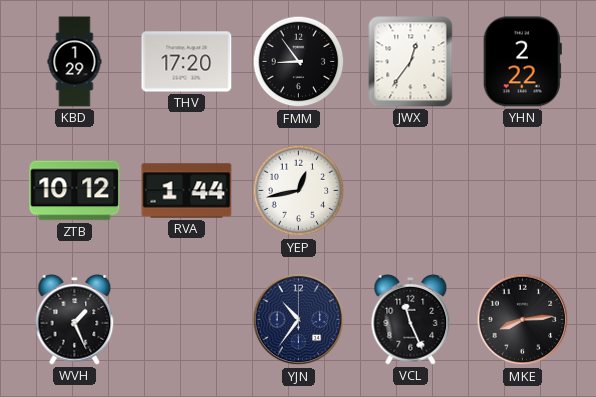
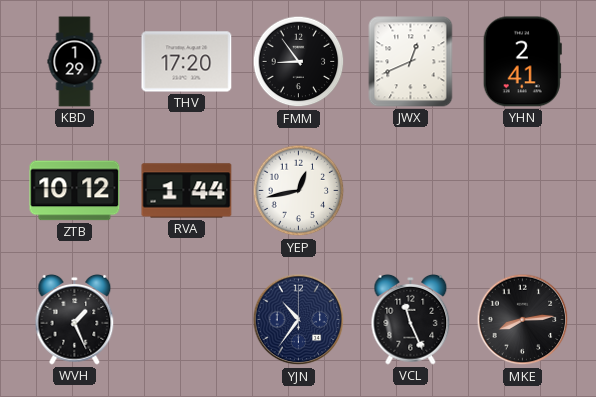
JWX: 12:36 -> 12:41
YHN: 2:22 -> 2:41
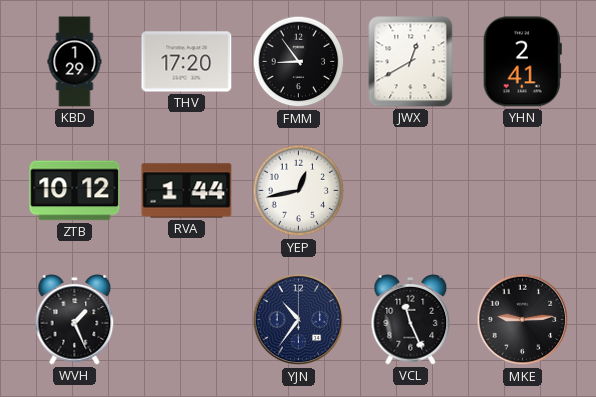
JWX: 12:41 -> 12:40
MKE: 8:14 -> 9:14
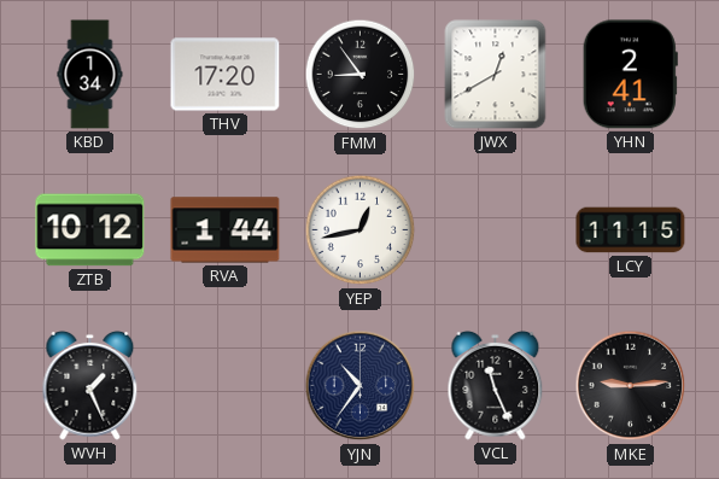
KBD: 1:29 -> 1:34
LCY: none -> 11:15
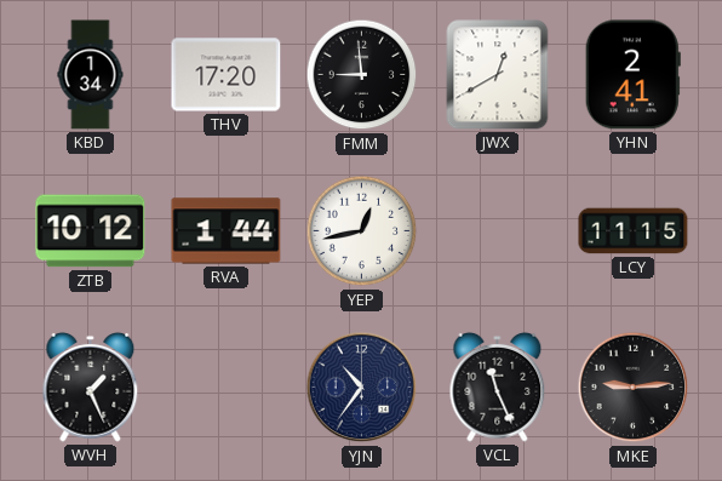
FMM: 8:54 -> 8:59
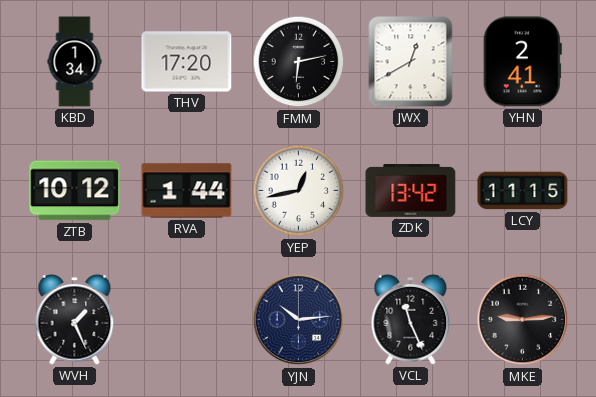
FMM: 8:59 -> 6:13
ZDK: none -> 13:42
YJN: 10:36 -> 10:14
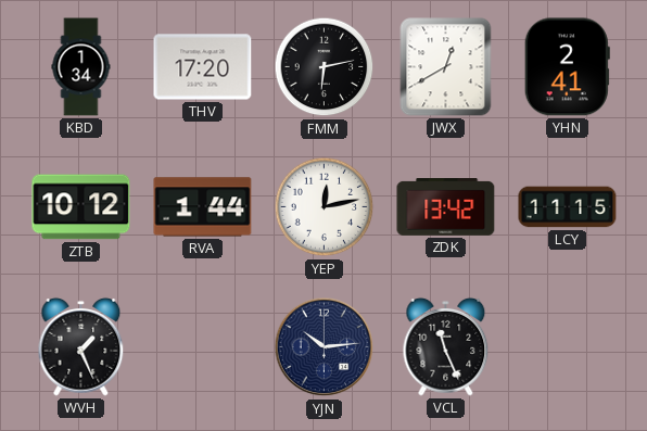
YEP: 12:43 -> 12:13
MKE: 9:14 -> none
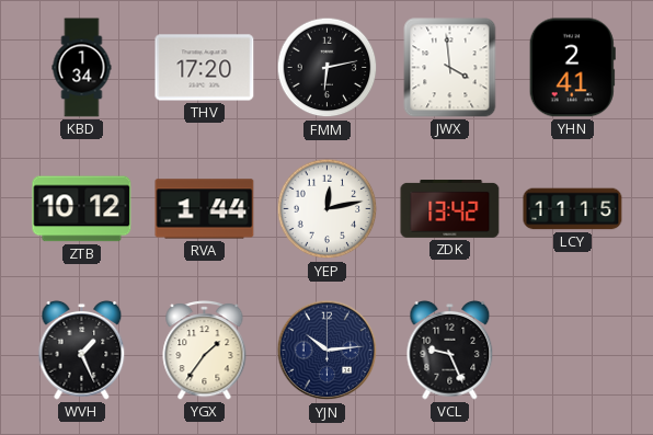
JWX: 12:40 -> 3:59
YGX: none -> 1:36
VCL: 11:26 -> 9:26
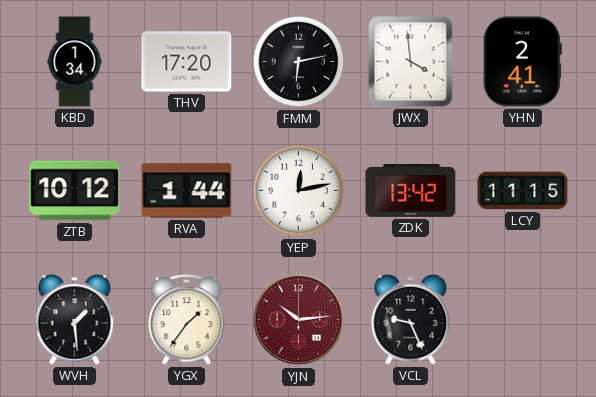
WVH: 1:26 -> 1:29
YJN dial: navy -> burgundy
